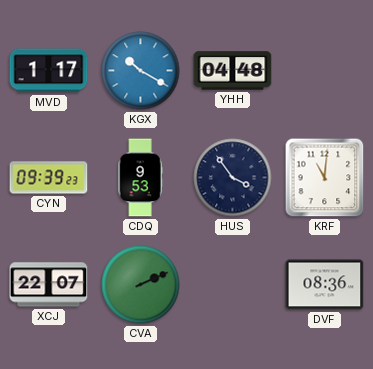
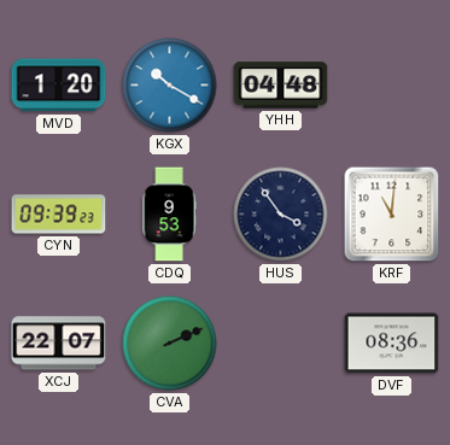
MVD: 1:17 -> 1:20
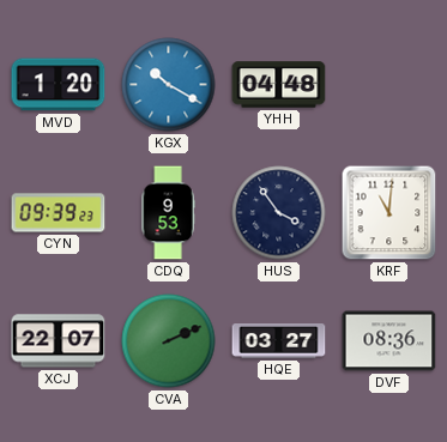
HQE: none -> 03:27
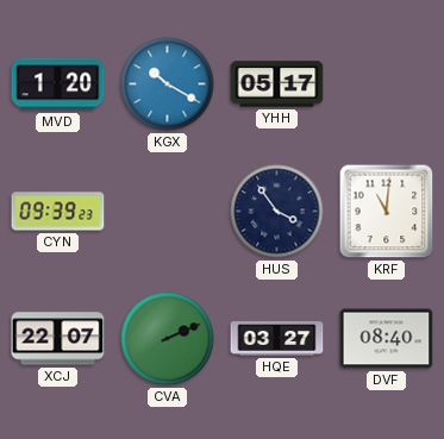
YHH: 04:48 -> 05:17
CDQ: 9:53 -> none
DVF: 08:36 -> 08:40
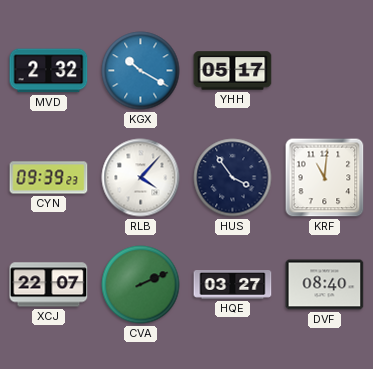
MVD: 1:20 -> 2:32
RLB: none -> 4:07
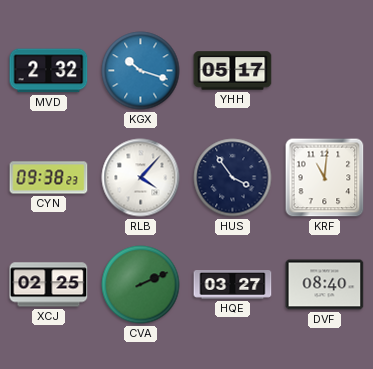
KGX: 10:20 -> 10:18
CYN: 09:39 -> 09:38
XCJ: 22:07 -> 02:25
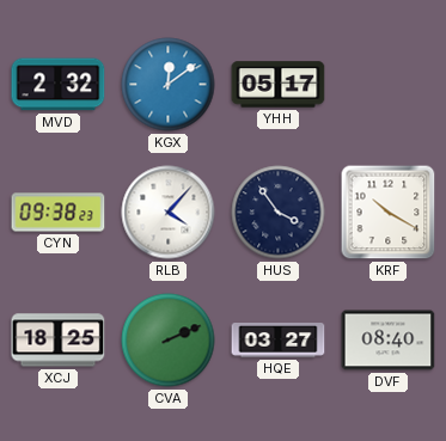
KGX: 10:18 -> 12:09
KRF: 11:01 -> 10:20
XCJ: 02:25 -> 18:25
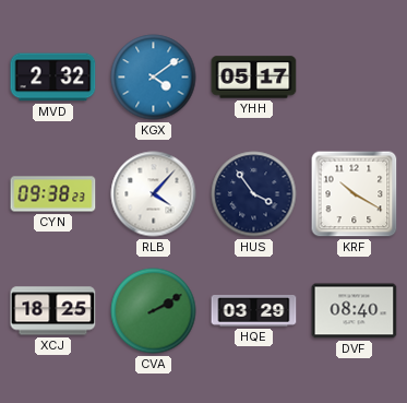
KGX: 12:09 -> 4:09
CVA: 2:11 -> 2:10
HQE: 03:27 -> 03:29
